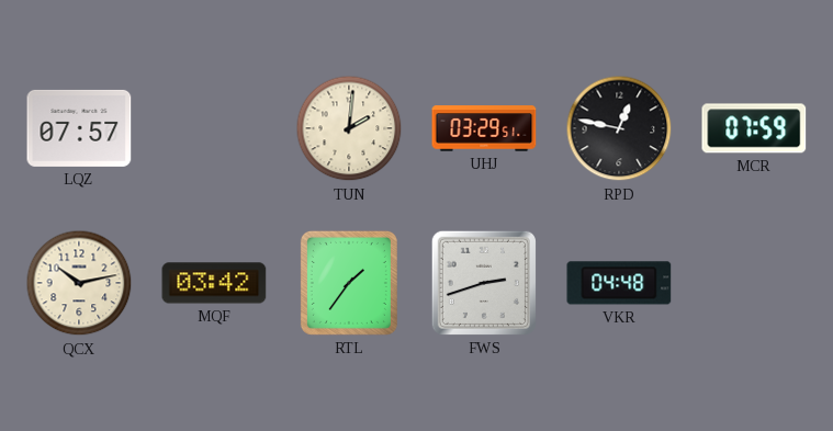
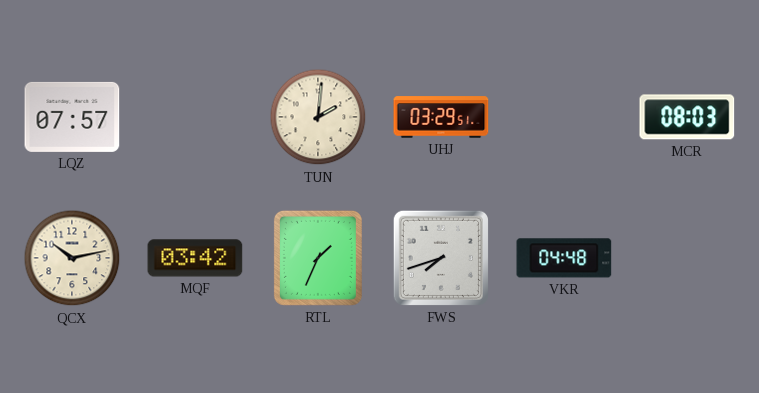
RPD: 12:47 -> none
MCR: 07:59 -> 08:03
RTL: 1:36 -> 1:34
FWS: 2:42 -> 7:42
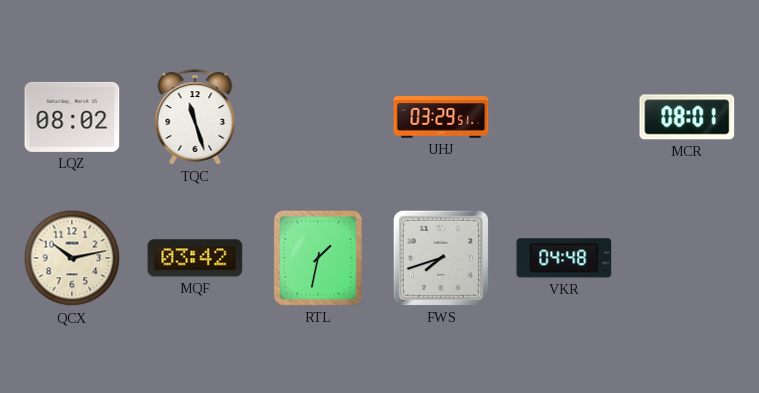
LQZ: 07:57 -> 08:02
TQC: none -> 11:27
TUN: 2:01 -> none
MCR: 08:03 -> 08:01
RTL: 1:34 -> 1:32
